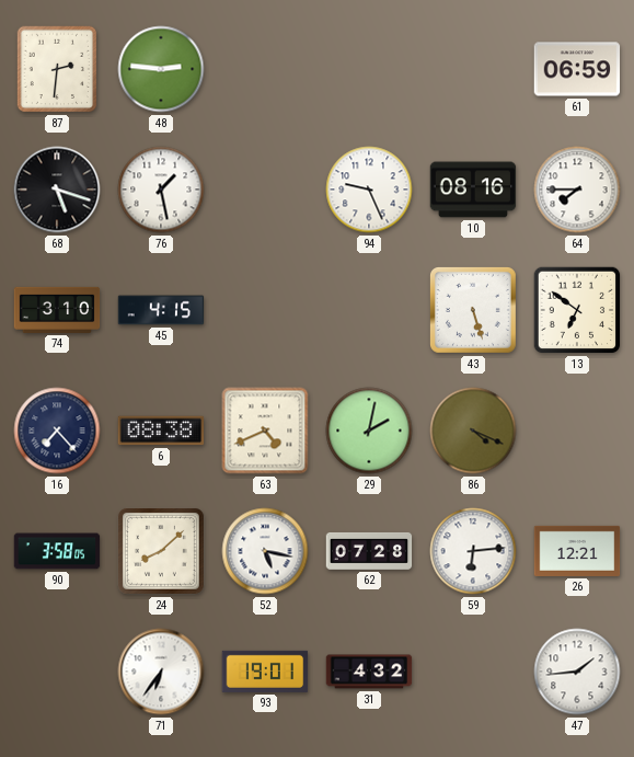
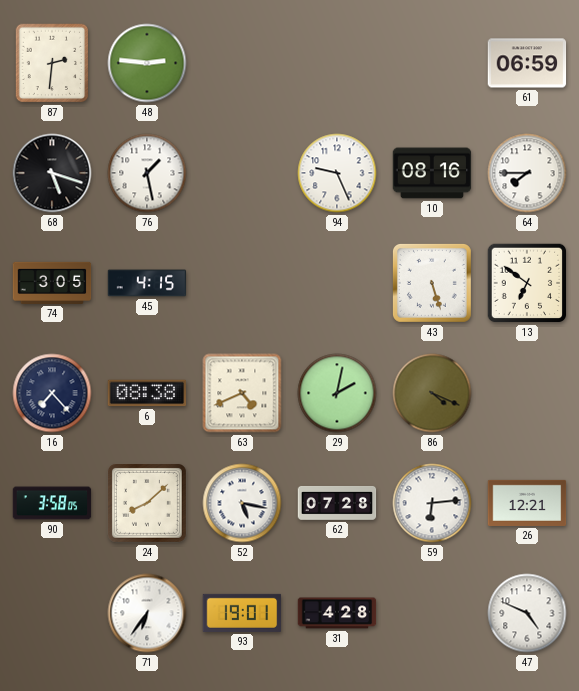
74: 3:10 -> 3:05
31: 4:32 -> 4:28
47: 1:44 -> 4:49
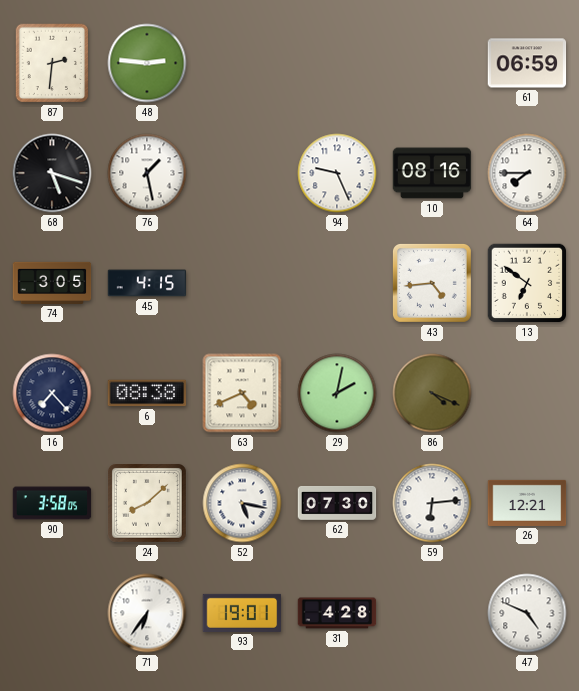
43: 5:27 -> 4:44
62: 07:28 -> 07:30
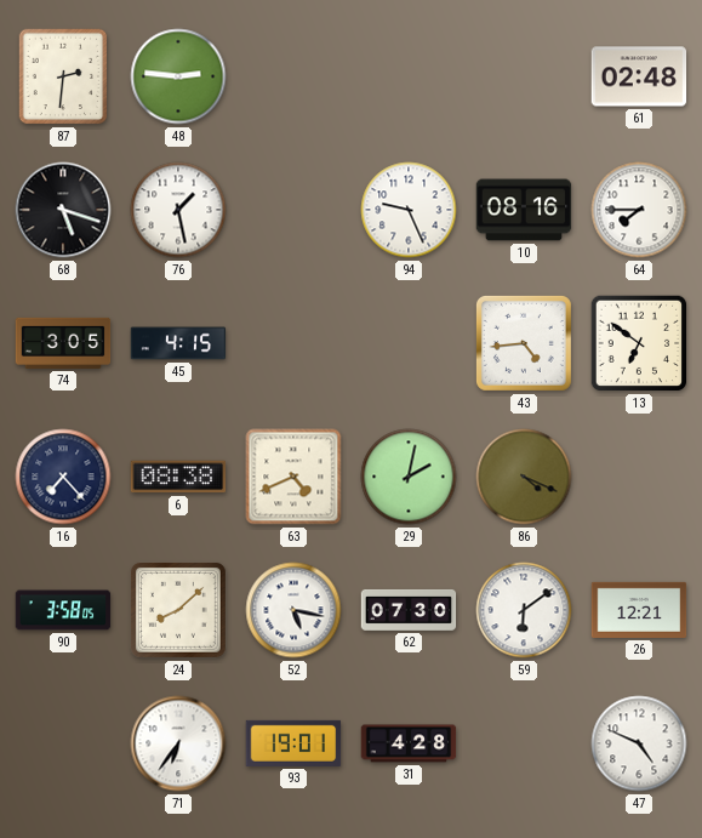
61: 06:59 -> 02:48
59: 6:14 -> 6:09
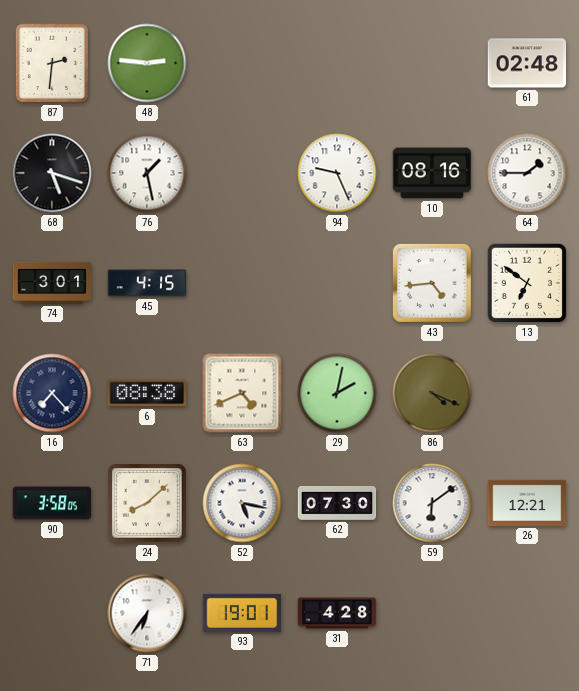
64: 7:45 -> 1:45
74: 3:05 -> 3:01
47: 4:49 -> none
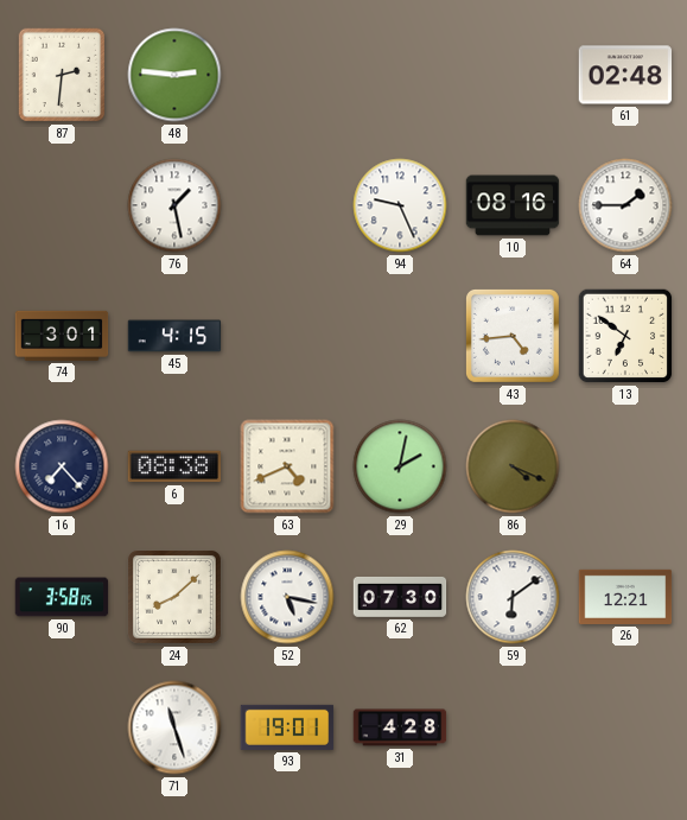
68: 5:18 -> none
71: 6:36 -> 11:27
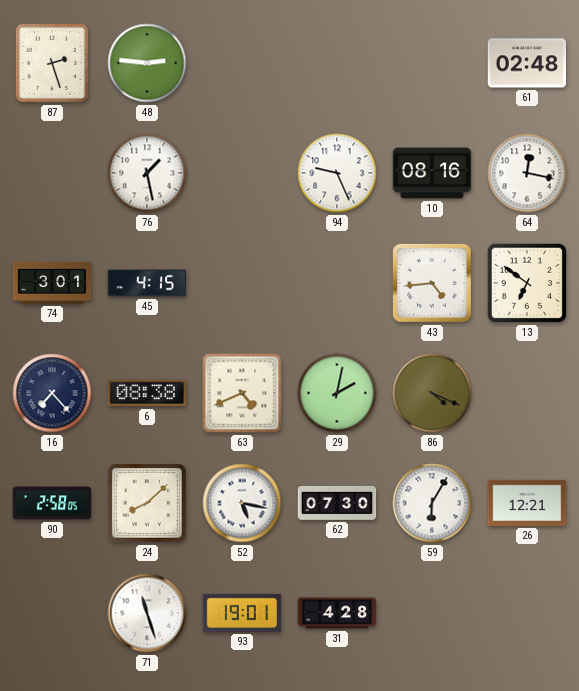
87: 2:31 -> 2:27
64: 1:45 -> 12:17
90: 3:58 -> 2:58
59: 6:09 -> 6:05
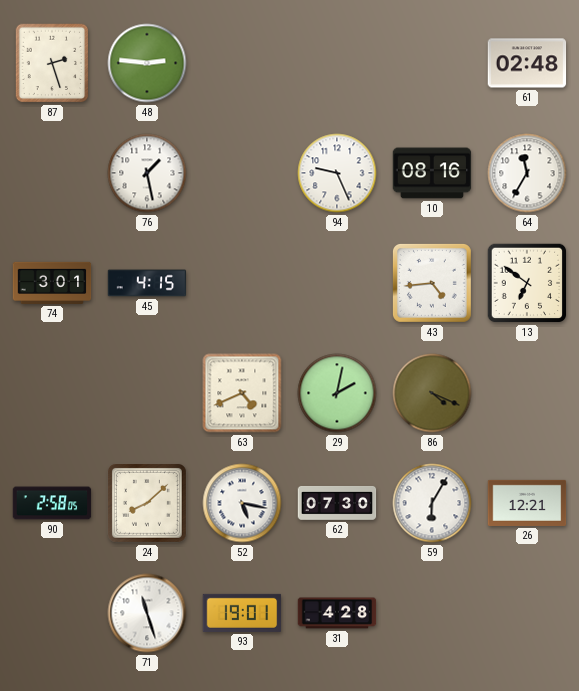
64: 12:17 -> 11:35
16: 7:23 -> none
6: 08:38 -> none
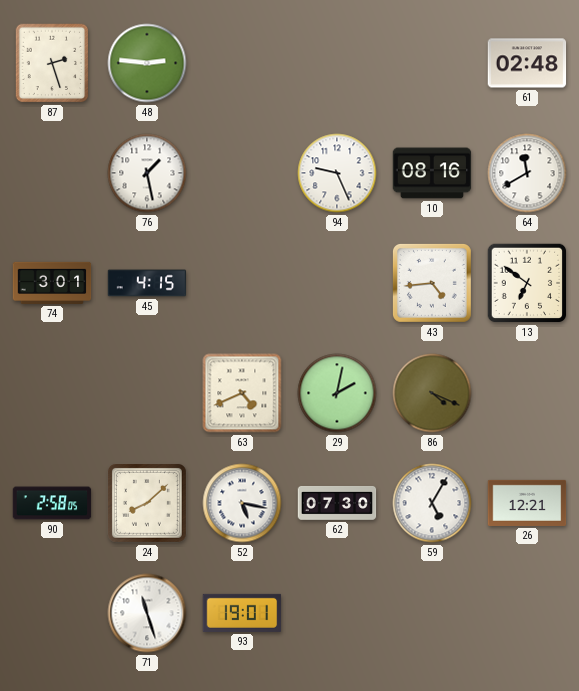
64: 11:35 -> 11:40
59: 6:05 -> 5:05
31: 4:28 -> none
